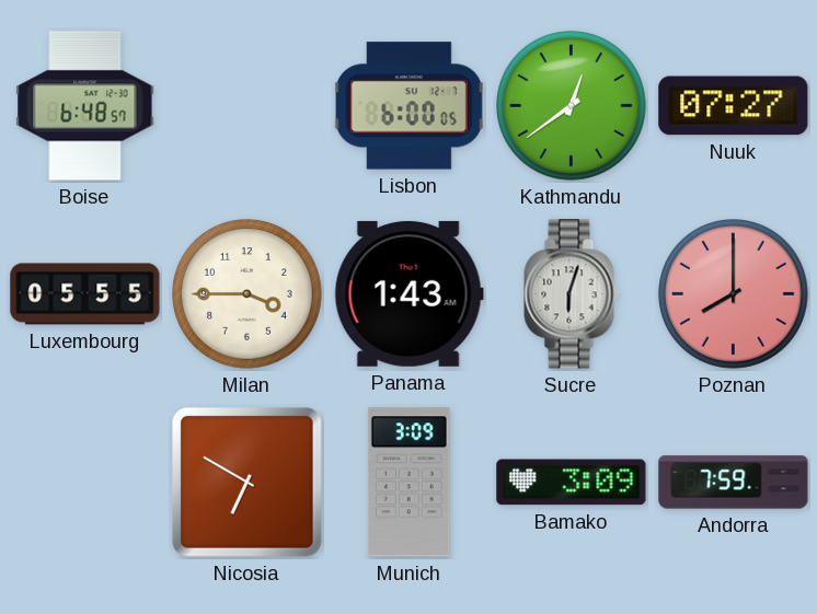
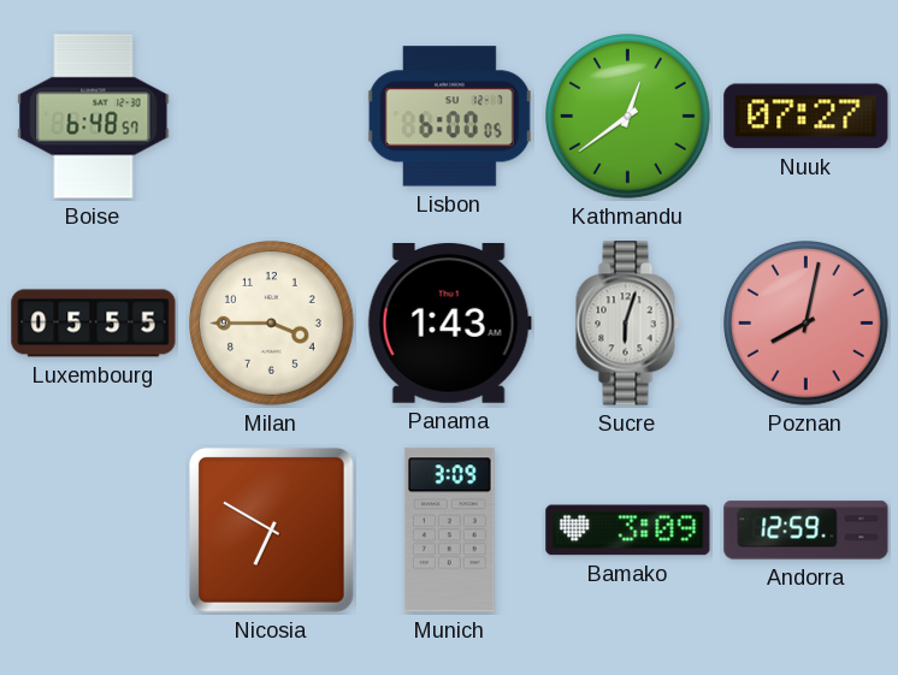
Poznan: 8:00 -> 8:02
Andorra: 7:59 -> 12:59
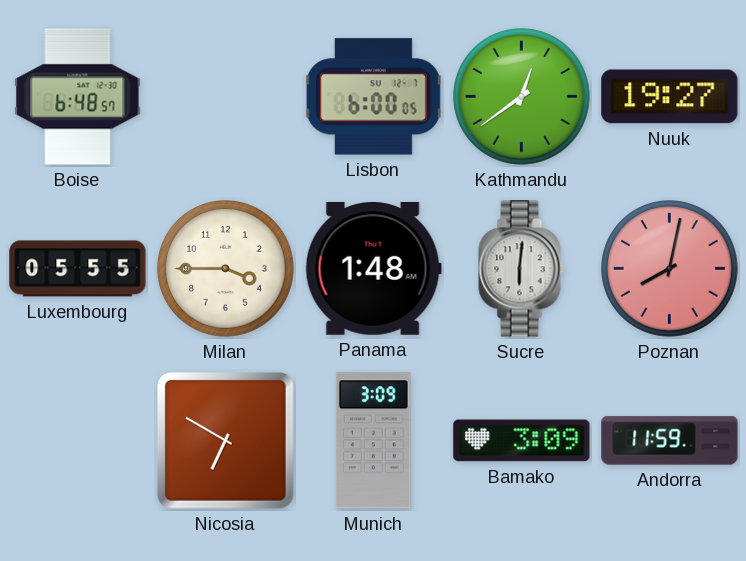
Nuuk: 07:27 -> 19:27
Panama: 1:43 -> 1:48
Sucre: 6:03 -> 6:01
Andorra: 12:59 -> 11:59
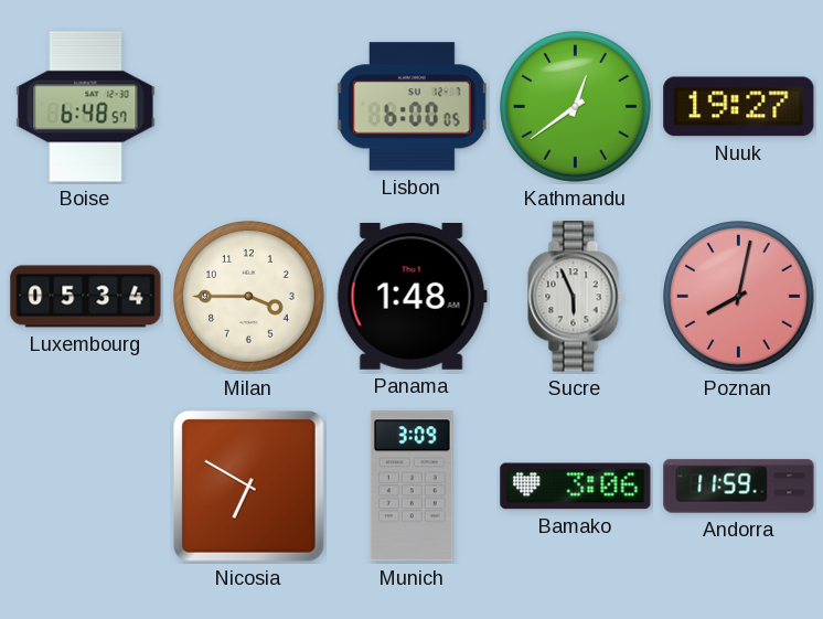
Luxembourg: 05:55 -> 05:34
Sucre: 6:01 -> 5:56
Bamako: 3:09 -> 3:06
